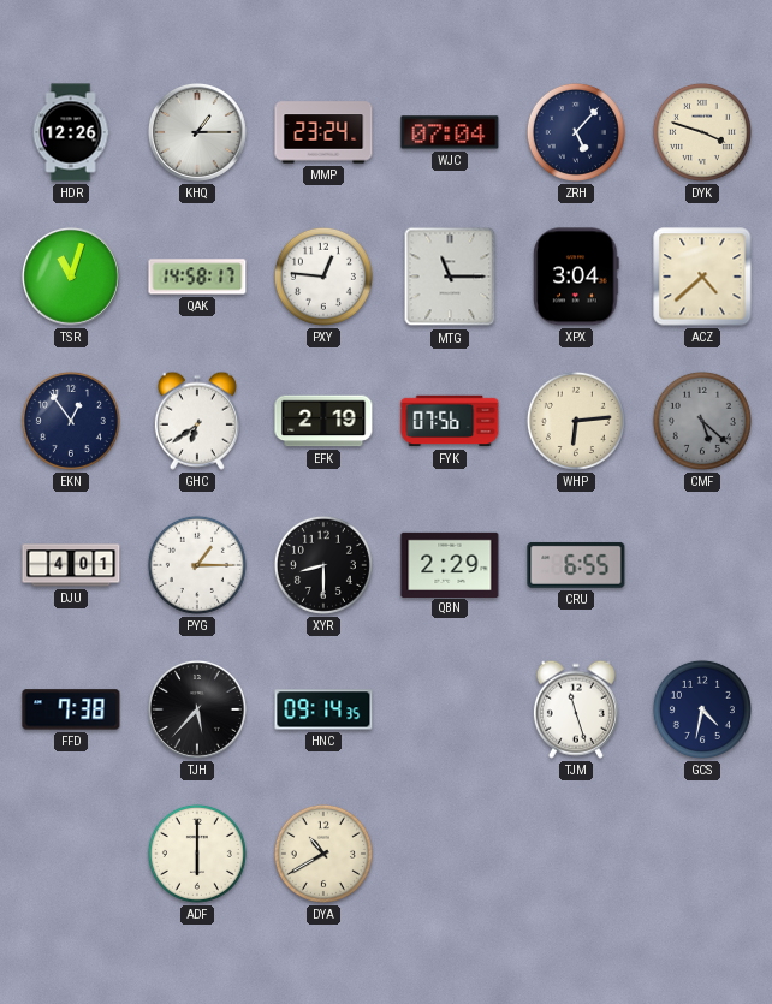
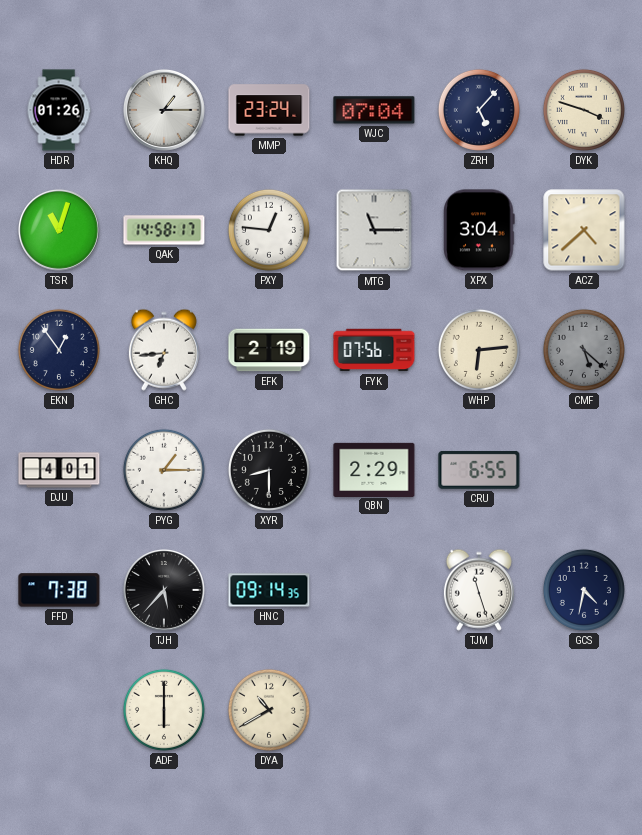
HDR: 12:26 -> 01:26
GHC: 6:39 -> 6:44
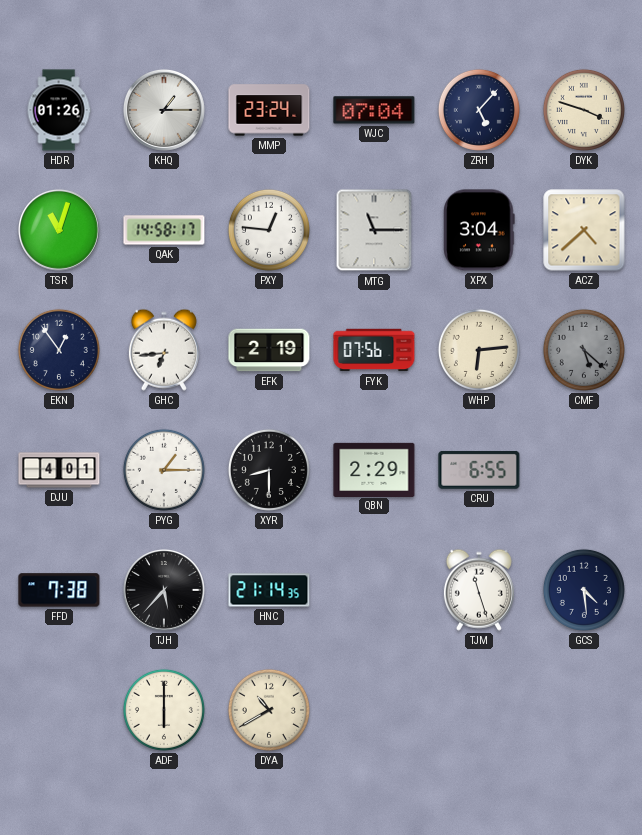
HNC: 09:14 -> 21:14
GCS: 4:32 -> 4:29
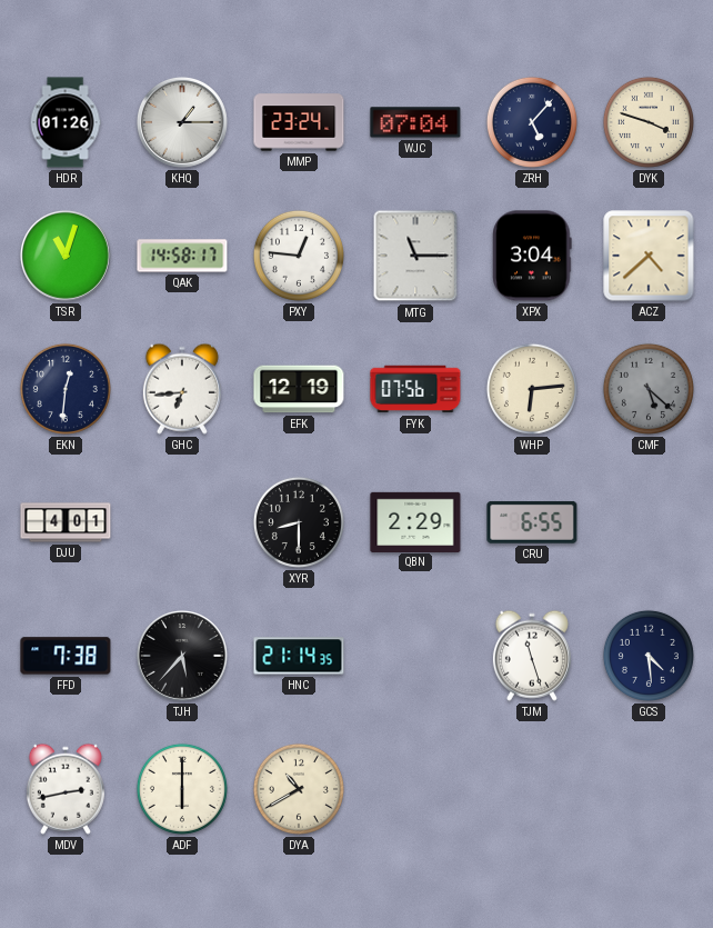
EKN: 12:54 -> 12:31
EFK: 2:19 -> 12:19
PYG: 1:15 -> none
MDV: none -> 2:43
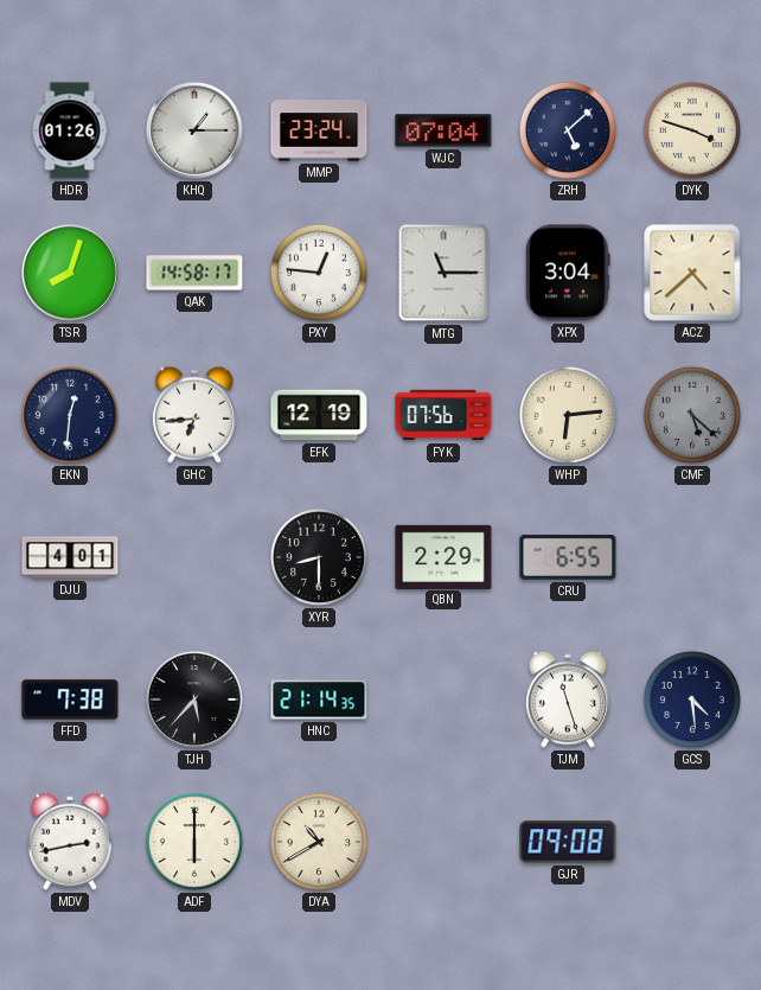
ZRH: 5:07 -> 5:08
TSR: 11:03 -> 8:03
GJR: none -> 09:08
